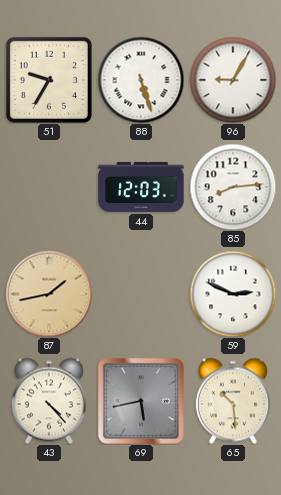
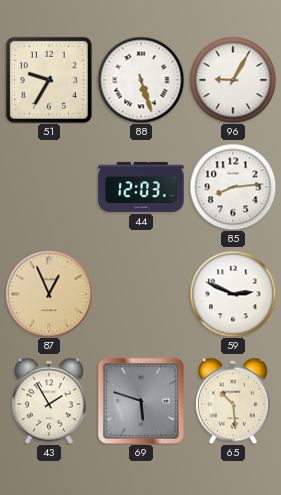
87: 1:43 -> 12:56
43: 4:23 -> 1:55
69: 5:43 -> 5:48
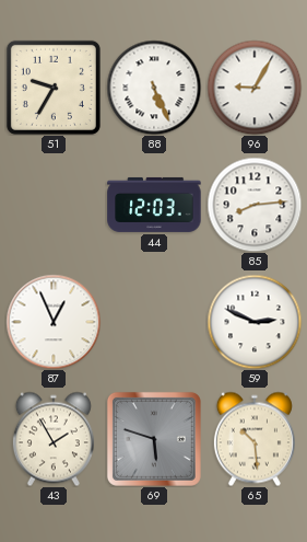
88: 5:27 -> 5:26
87 dial: champagne -> white
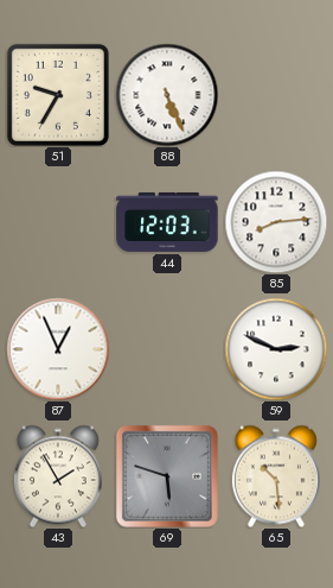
96: 9:05 -> none
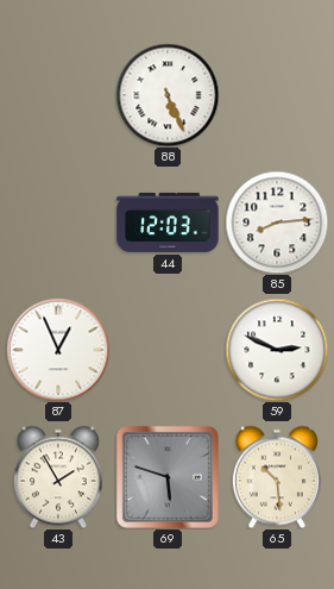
51: 9:35 -> none
